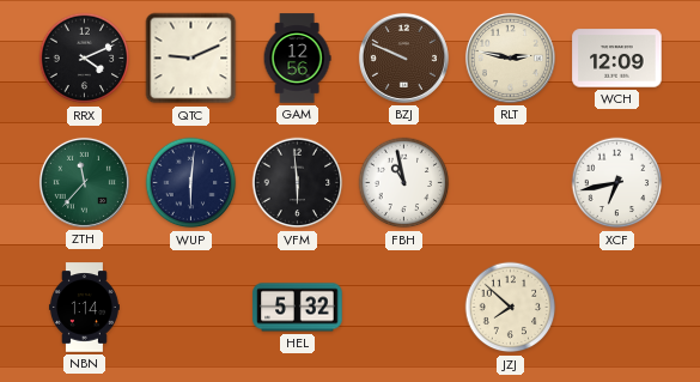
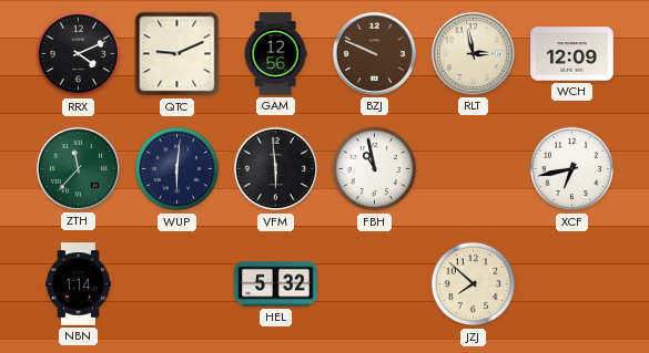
RLT: 2:47 -> 2:58
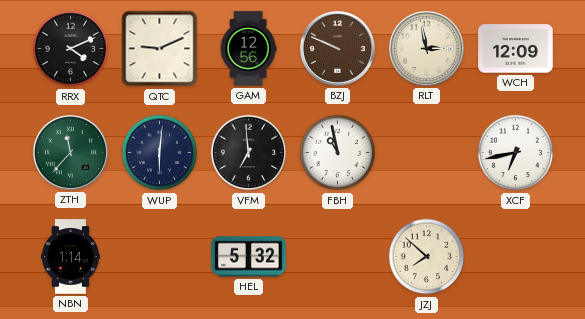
VFM: 5:59 -> 6:59
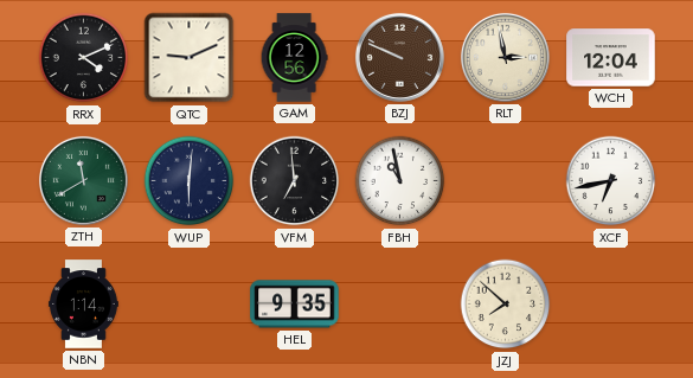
WCH: 12:09 -> 12:04
ZTH: 11:37 -> 11:40
HEL: 5:32 -> 9:35
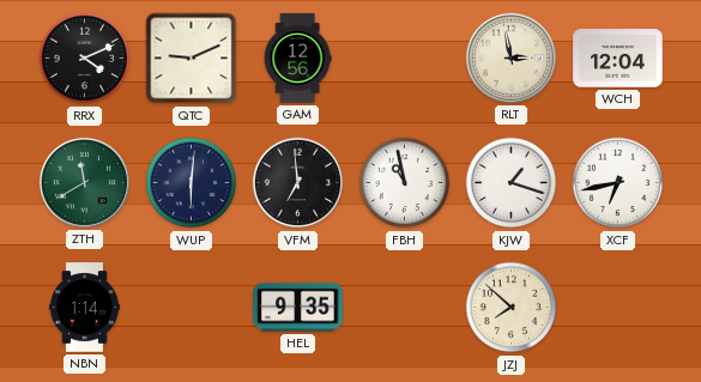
BZJ: 9:49 -> none
KJW: none -> 1:18
